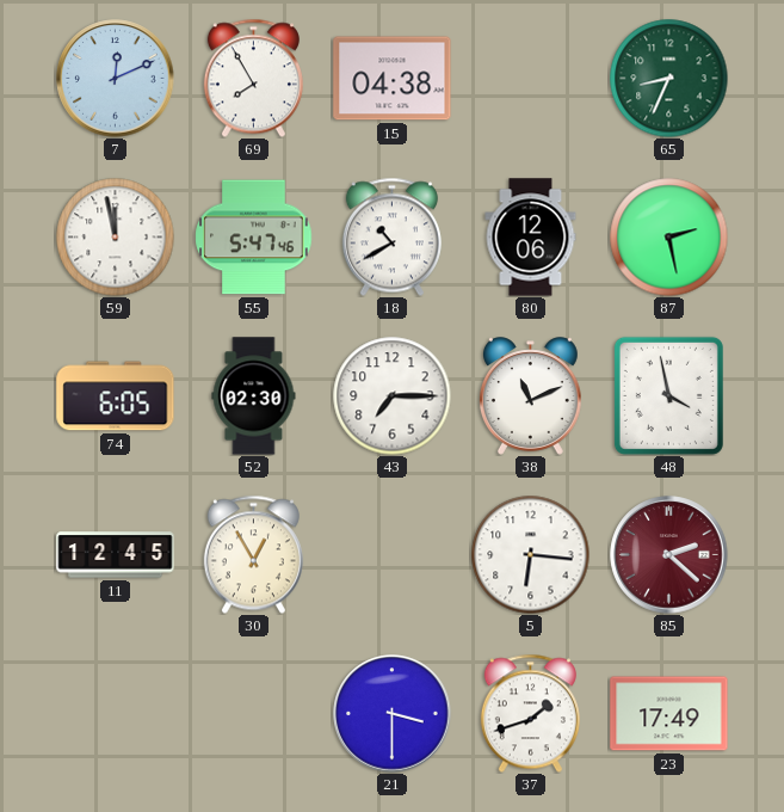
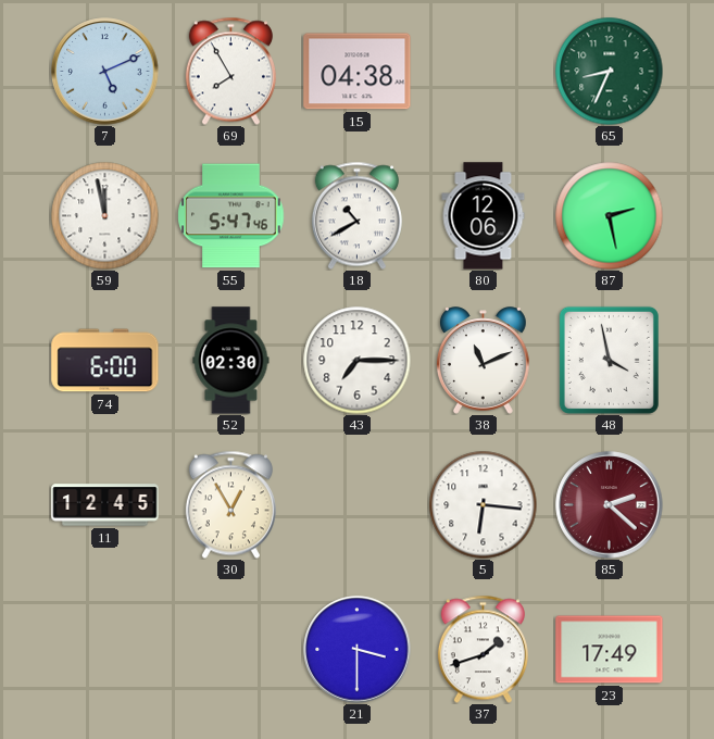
7: 12:11 -> 5:11
74: 6:05 -> 6:00
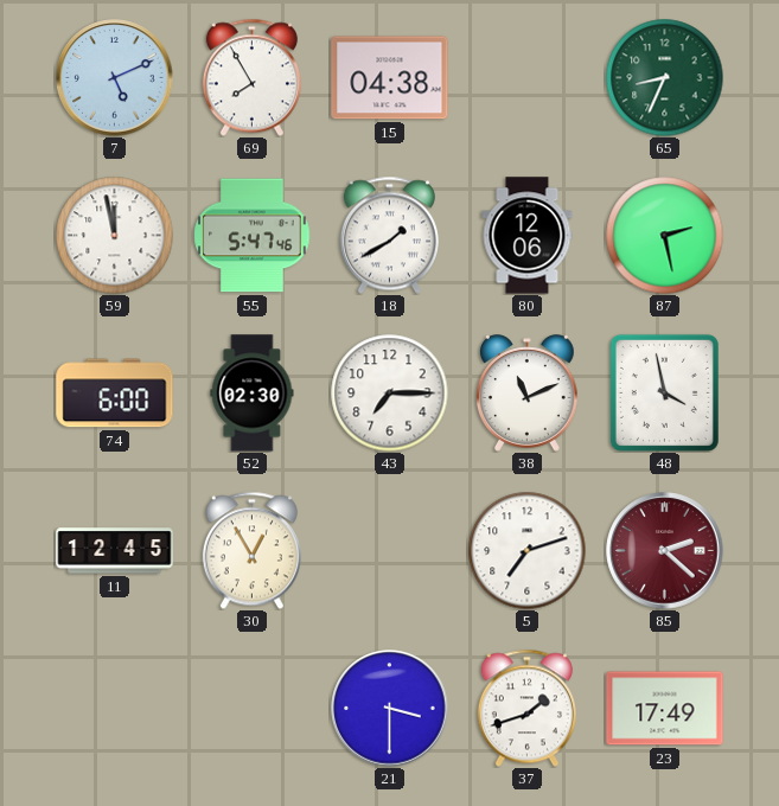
18: 10:40 -> 1:40
5: 6:16 -> 7:12
